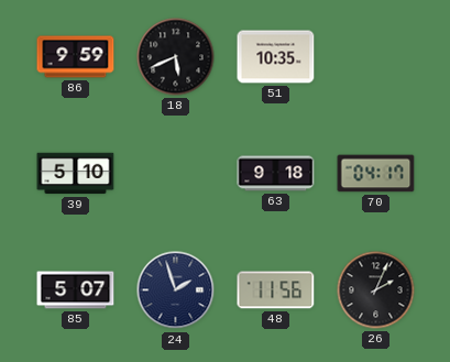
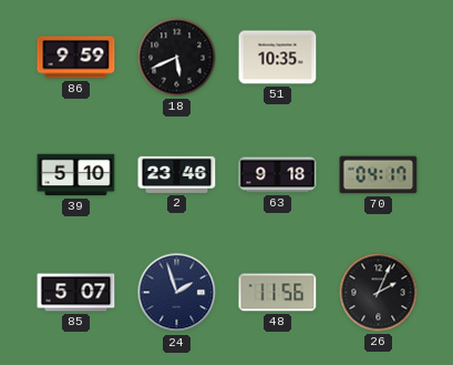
2: none -> 23:46
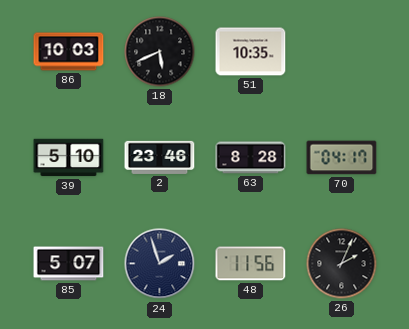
86: 9:59 -> 10:03
63: 9:18 -> 8:28
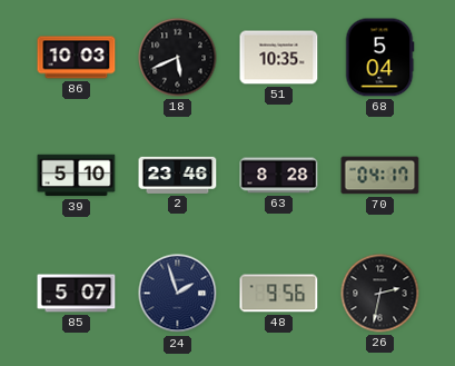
68: none -> 5:04
48: 11:56 -> 9:56
26: 2:04 -> 2:32
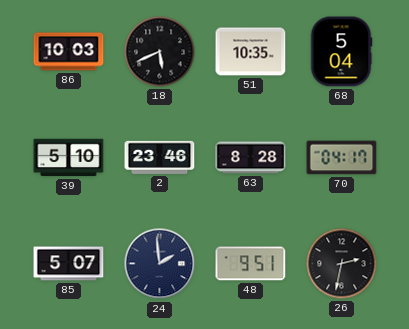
24: 1:57 -> 1:59
48: 9:56 -> 9:51
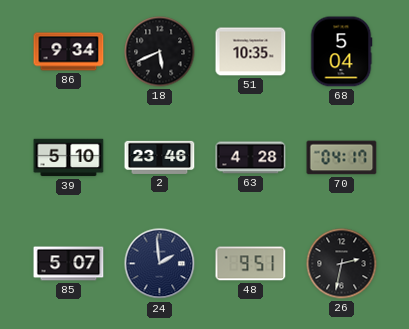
86: 10:03 -> 9:34
63: 8:28 -> 4:28
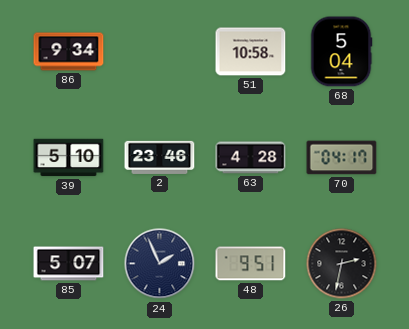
18: 5:41 -> none
51: 10:35 -> 10:58
24: 1:59 -> 1:56
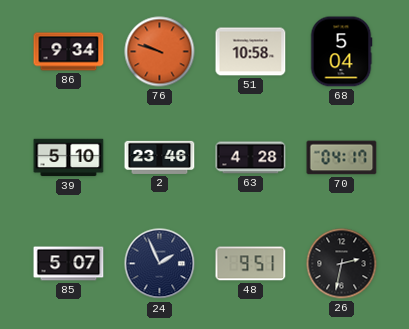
76: none -> 9:48
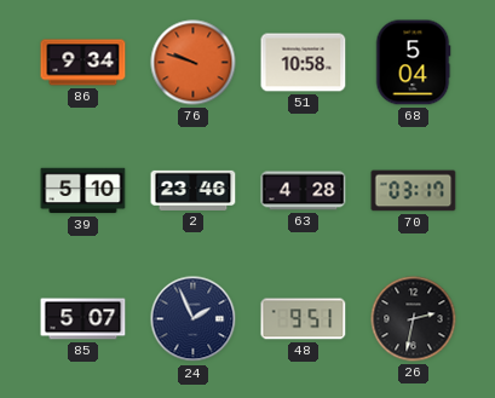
70: 04:17 -> 03:17
